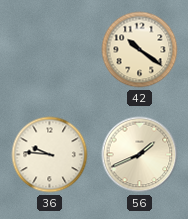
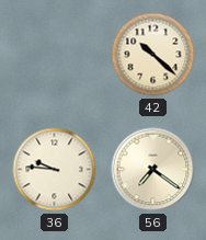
42: 10:21 -> 10:22
56: 1:41 -> 7:21
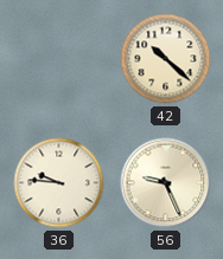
56: 7:21 -> 9:26
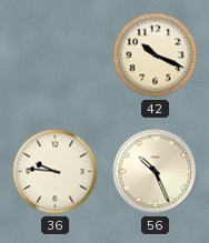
42: 10:22 -> 10:19
56: 9:26 -> 10:26
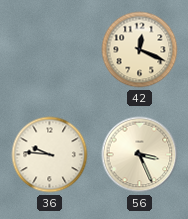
42: 10:19 -> 12:19
56: 10:26 -> 3:26
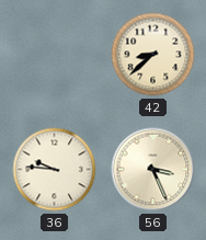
42: 12:19 -> 8:38
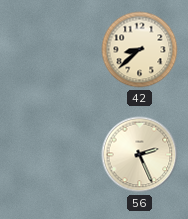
36: 9:46 -> none
56: 3:26 -> 2:26
